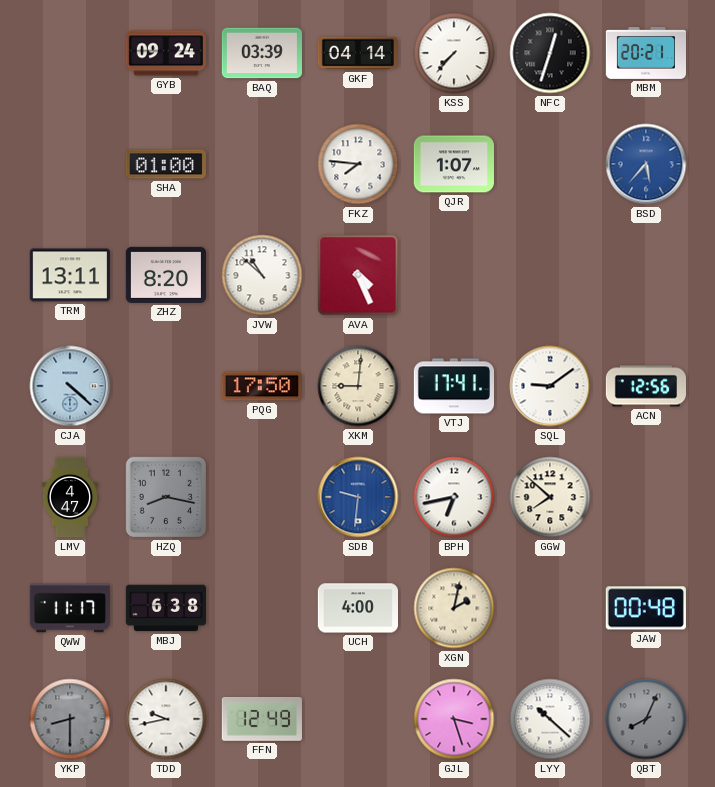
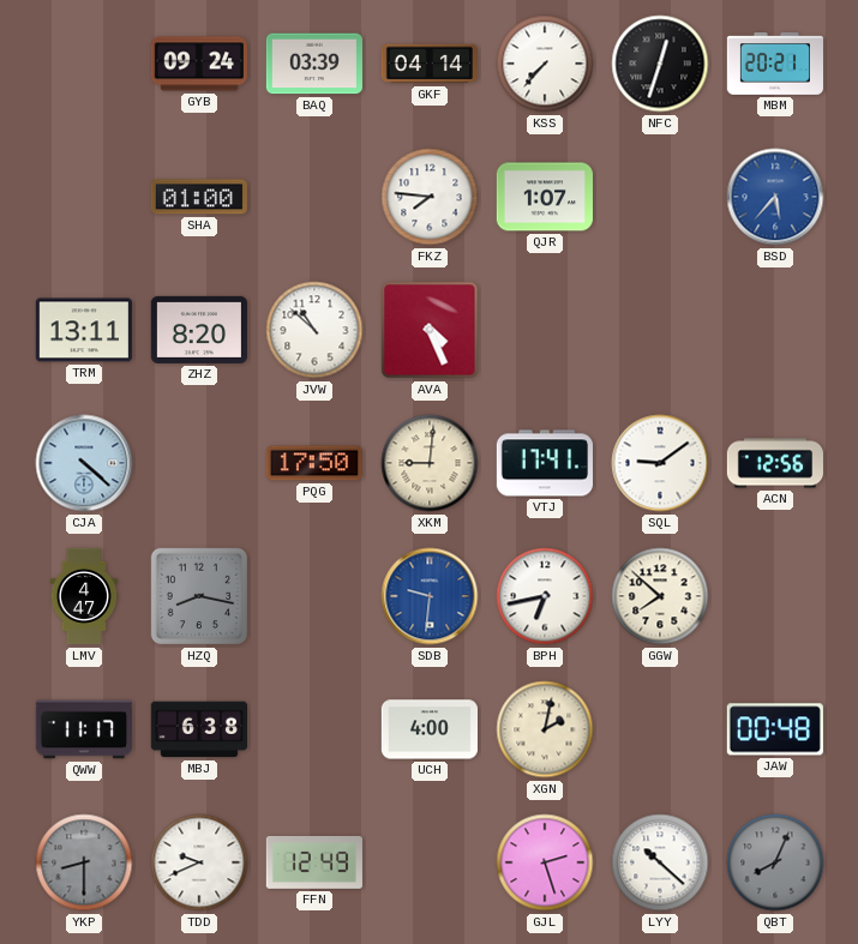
TDD: 9:43 -> 9:41
GJL: 3:27 -> 2:27
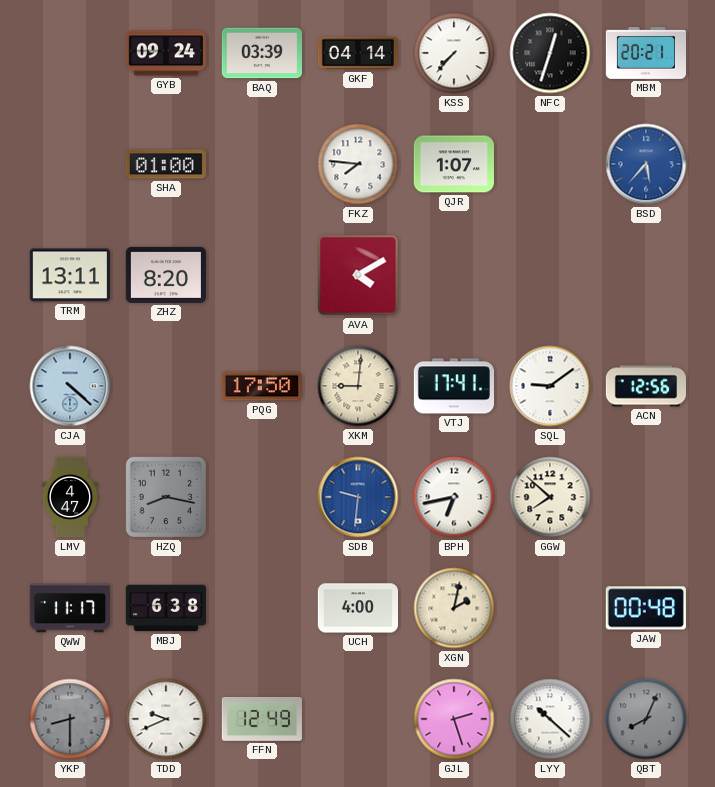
JVW: 10:52 -> none
AVA: 4:26 -> 4:10
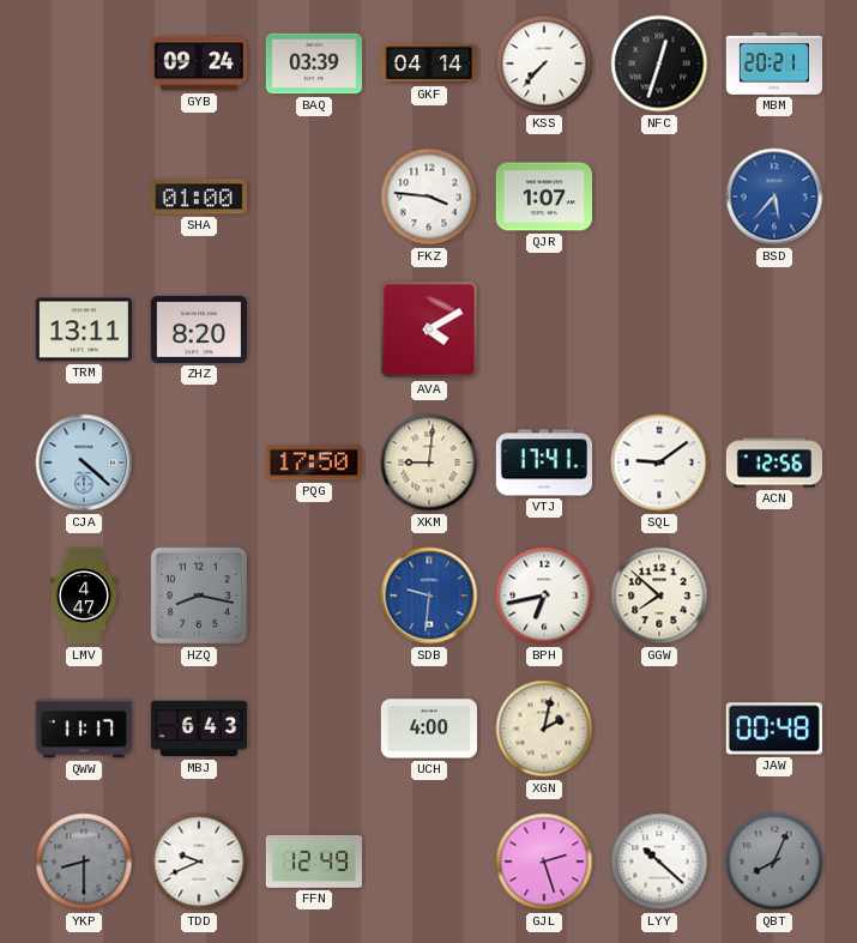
FKZ: 7:46 -> 3:46
MBJ: 6:38 -> 6:43
